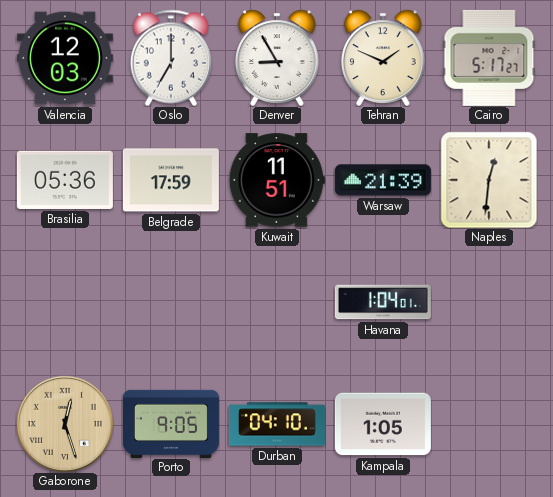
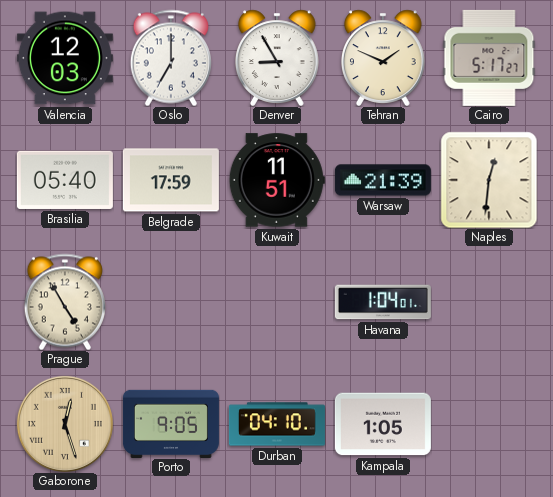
Brasilia: 05:36 -> 05:40
Prague: none -> 4:55
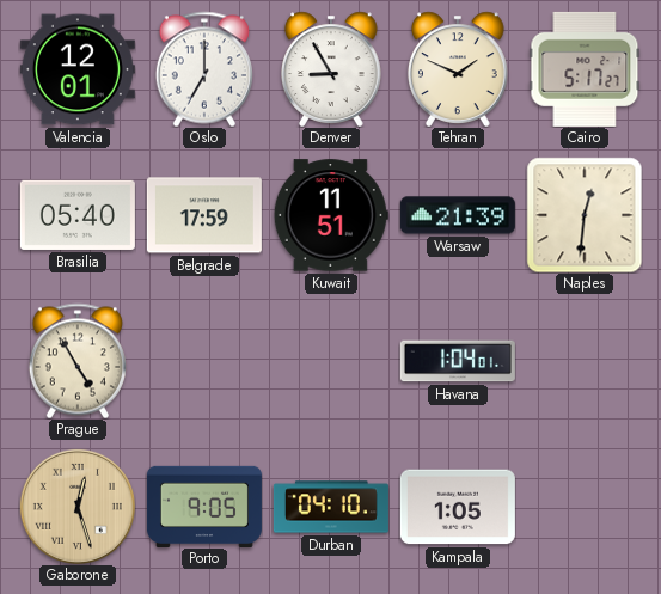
Valencia: 12:03 -> 12:01
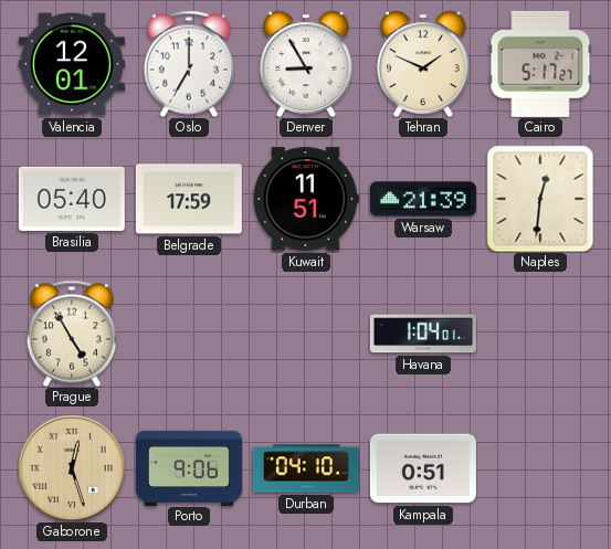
Porto: 9:05 -> 9:06
Kampala: 1:05 -> 0:51
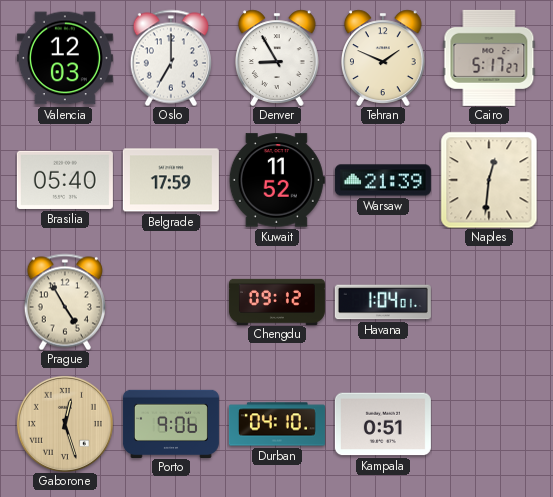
Valencia: 12:01 -> 12:03
Kuwait: 11:51 -> 11:52
Chengdu: none -> 09:12
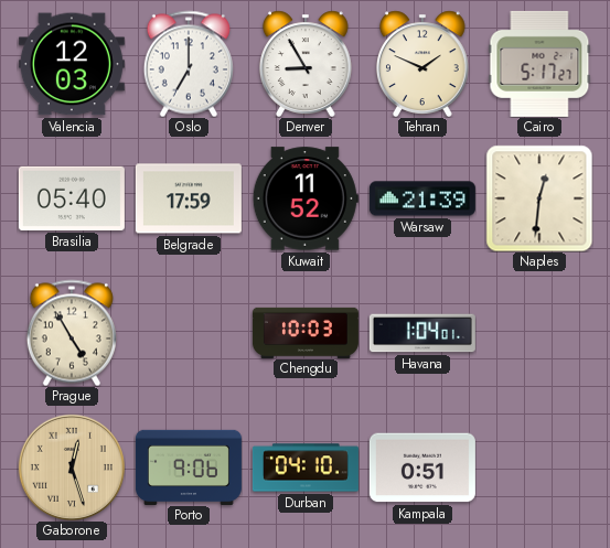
Chengdu: 09:12 -> 10:03
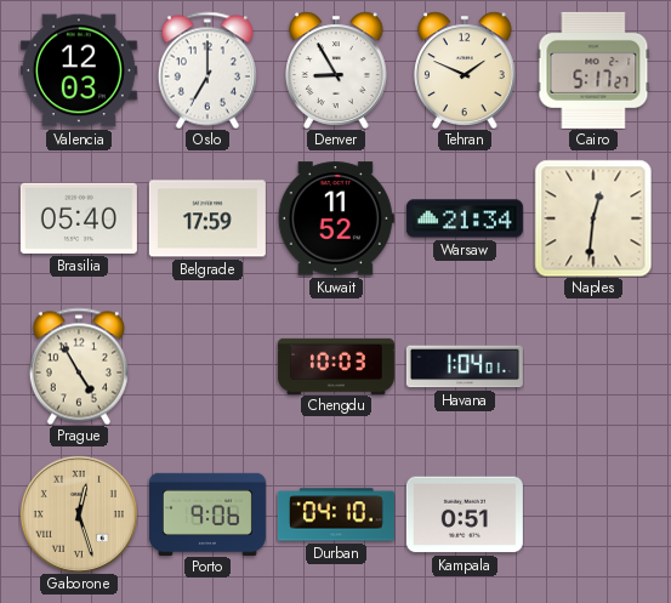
Warsaw: 21:39 -> 21:34
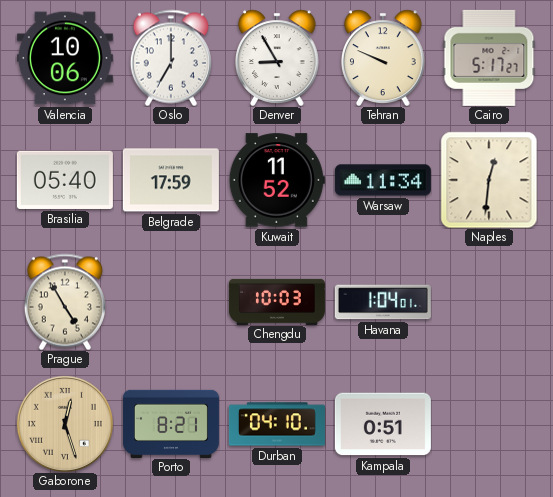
Valencia: 12:03 -> 10:06
Tehran: 1:49 -> 9:49
Warsaw: 21:34 -> 11:34
Porto: 9:06 -> 8:21
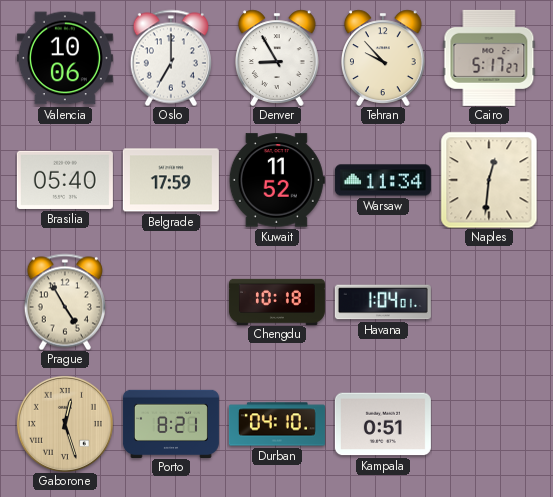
Tehran: 9:49 -> 9:53
Chengdu: 10:03 -> 10:18
